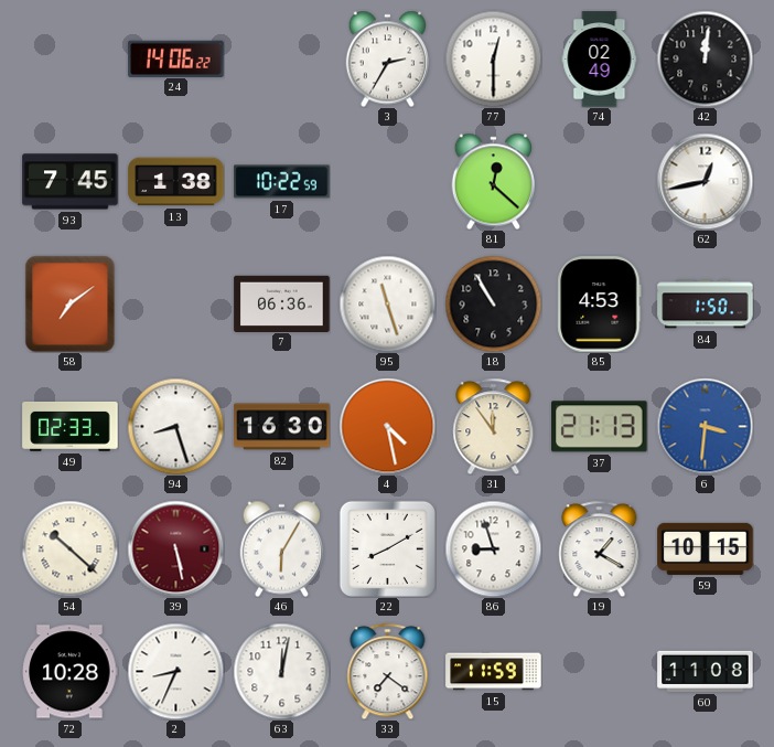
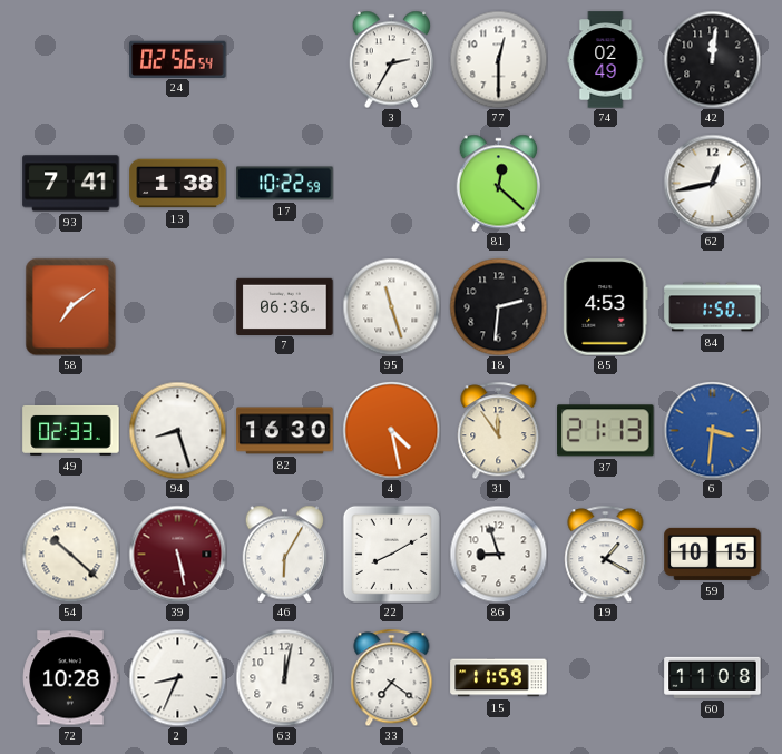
24: 14:06 -> 02:56
93: 7:45 -> 7:41
18: 10:55 -> 2:31
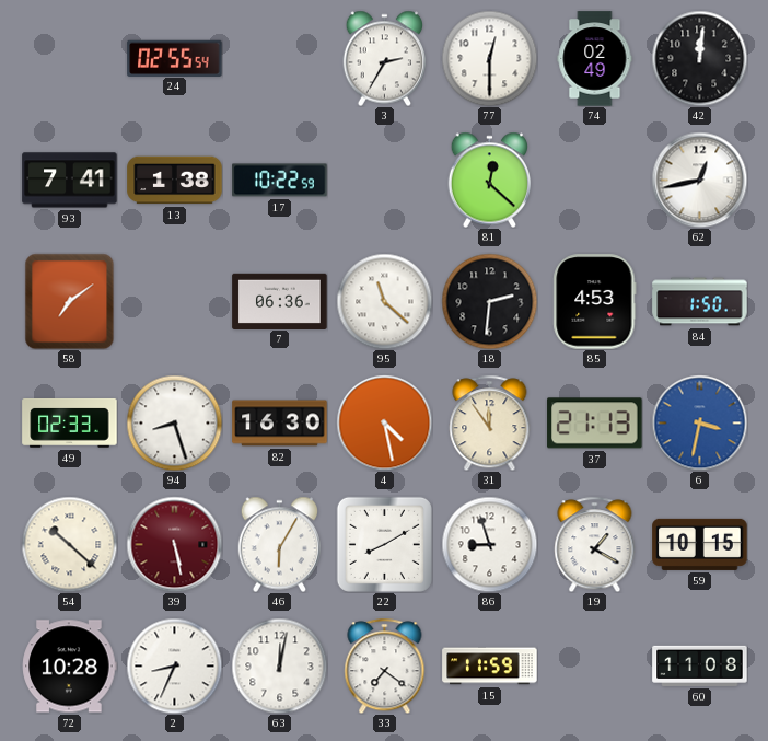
24: 02:56 -> 02:55
95: 11:27 -> 11:22
6: 3:31 -> 3:32
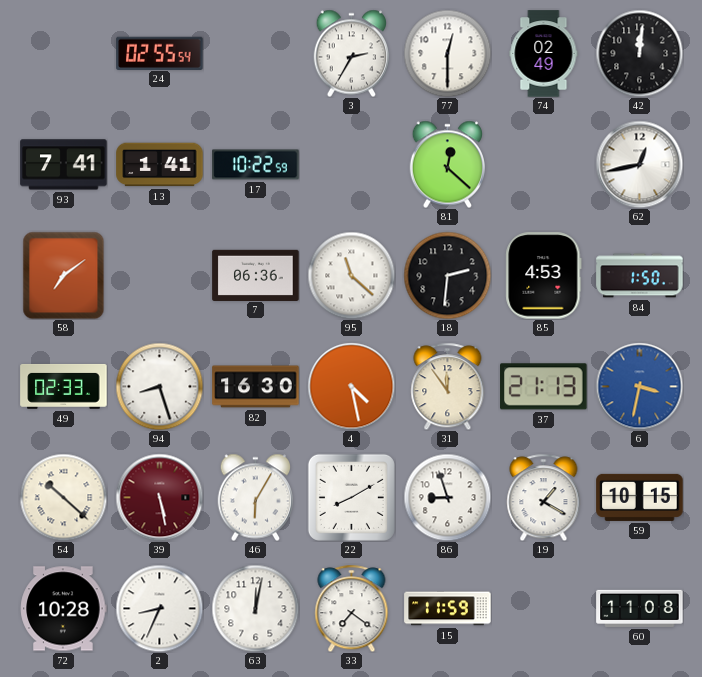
13: 1:38 -> 1:41
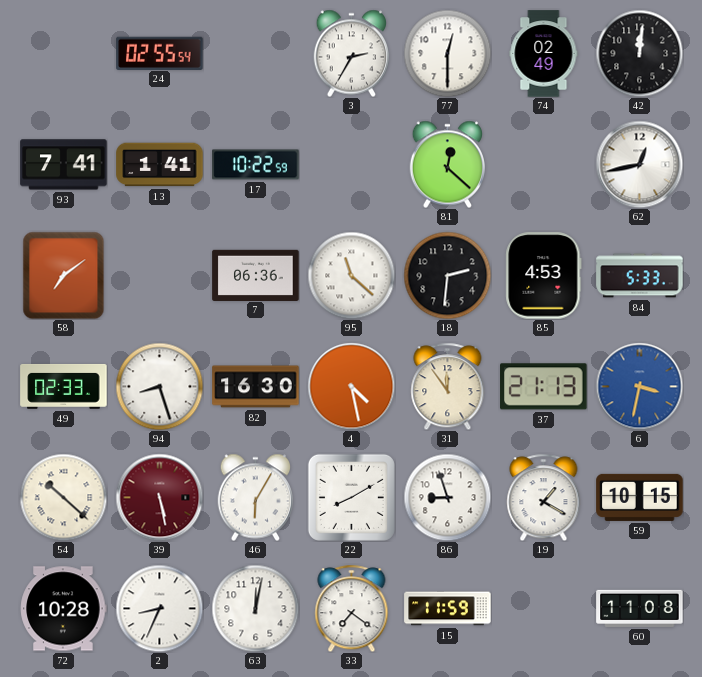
84: 1:50 -> 5:33
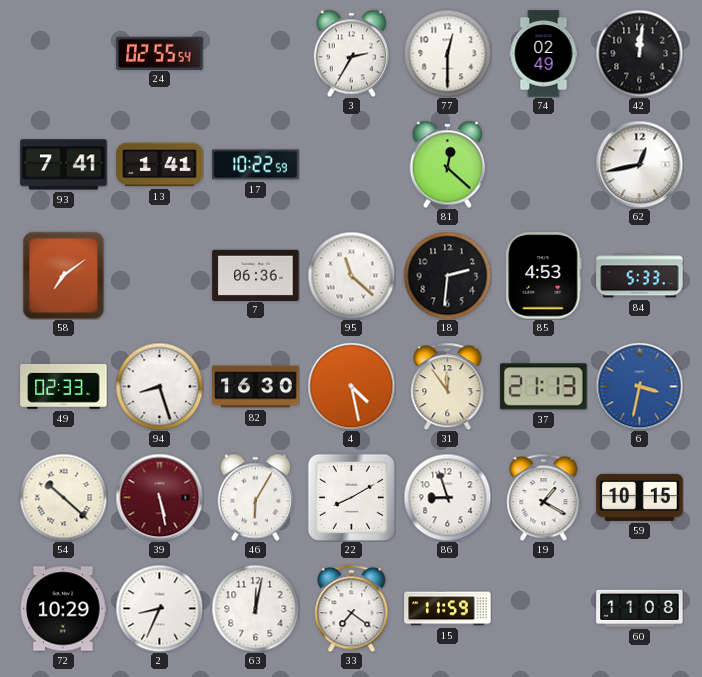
72: 10:28 -> 10:29
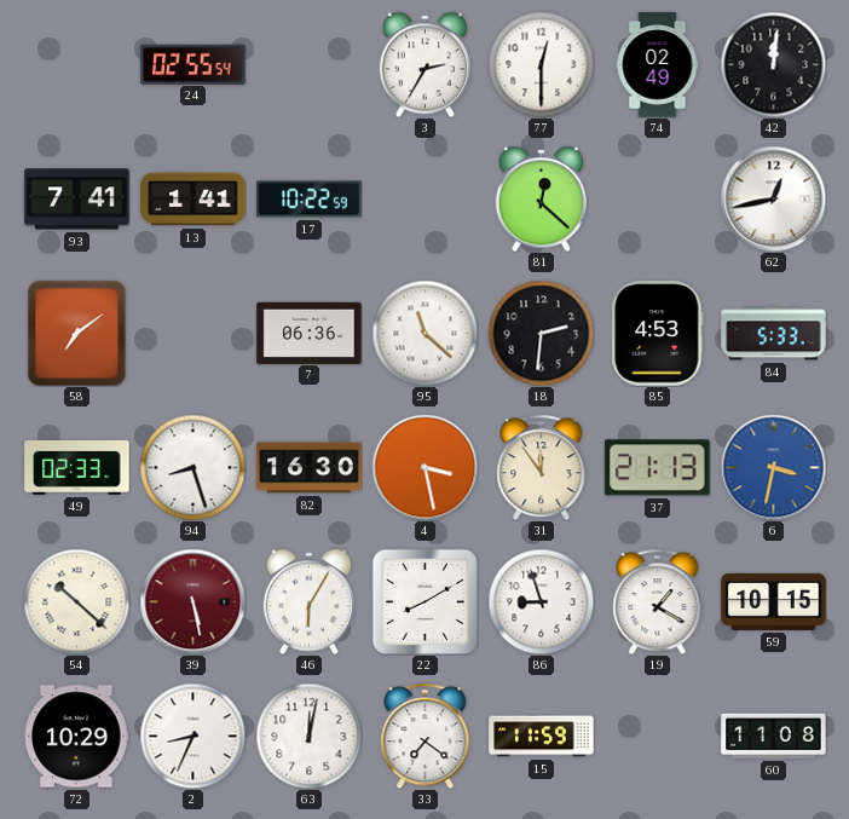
4: 4:28 -> 3:28
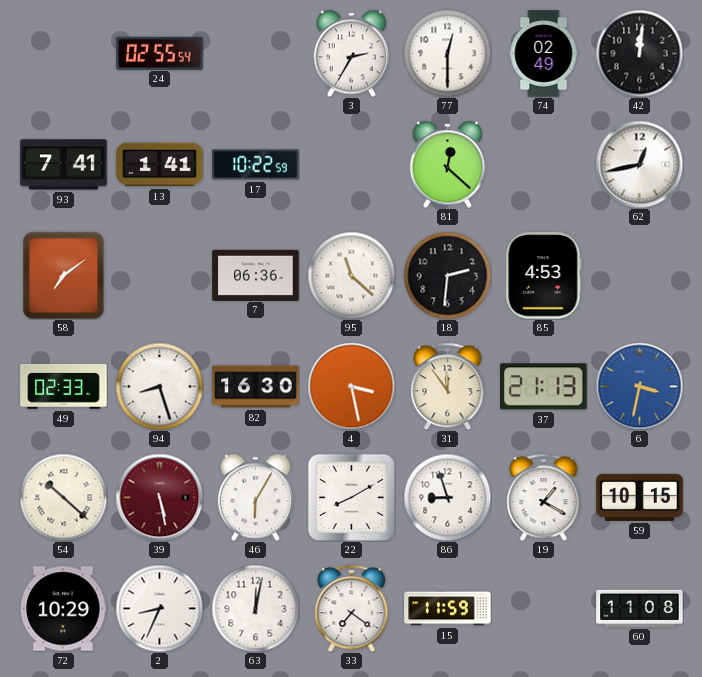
84: 5:33 -> none
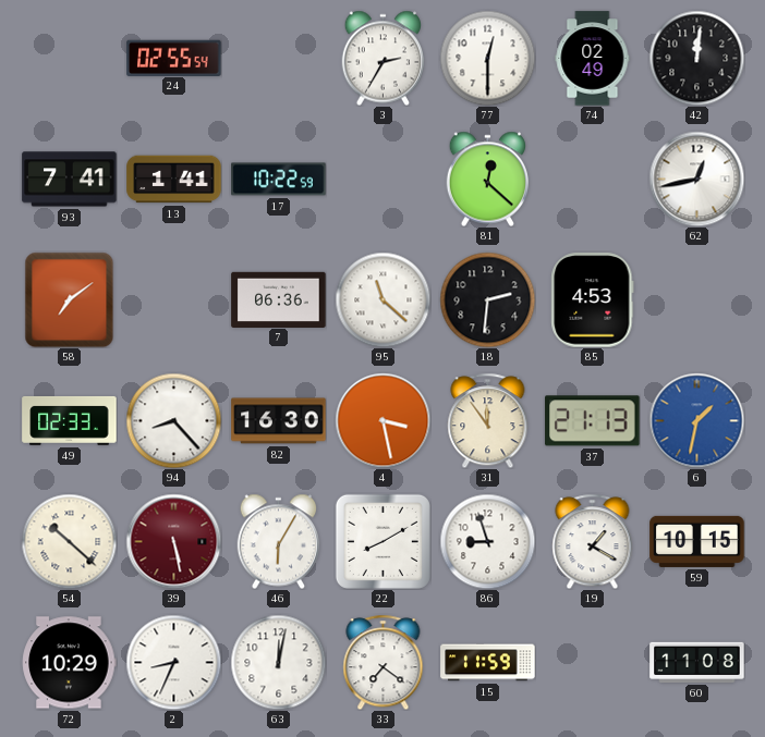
94: 8:27 -> 8:23
6: 3:32 -> 1:32
